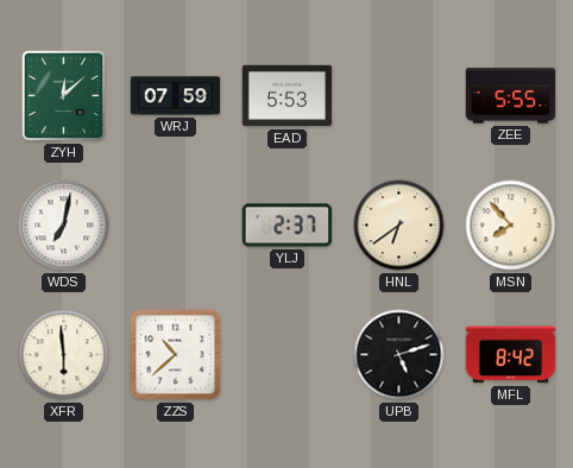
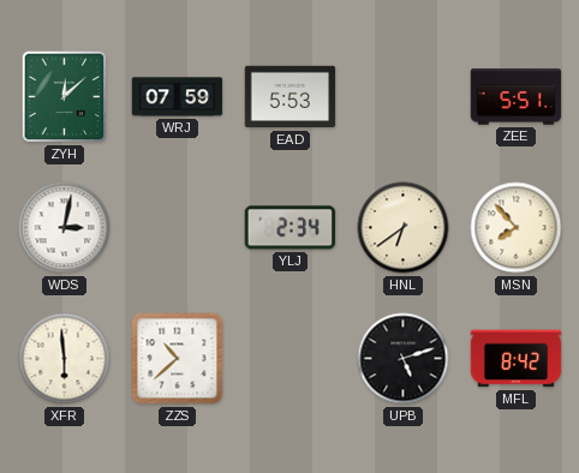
ZEE: 5:55 -> 5:51
WDS: 7:02 -> 3:02
YLJ: 2:37 -> 2:34
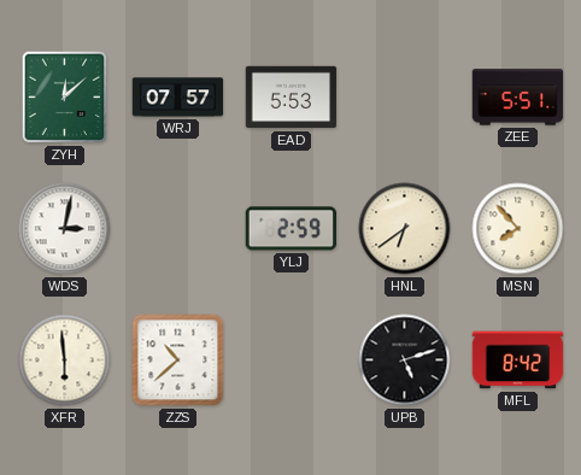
WRJ: 07:59 -> 07:57
YLJ: 2:34 -> 2:59
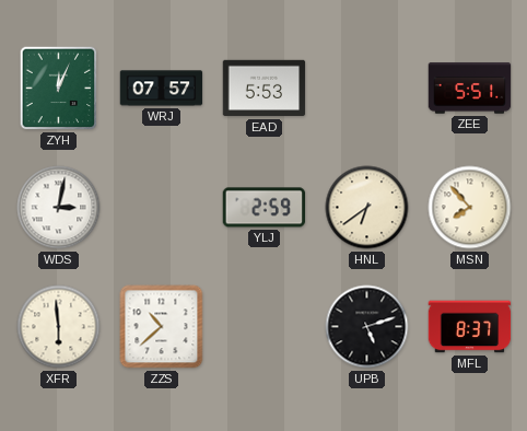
ZYH: 12:08 -> 12:04
MFL: 8:42 -> 8:37
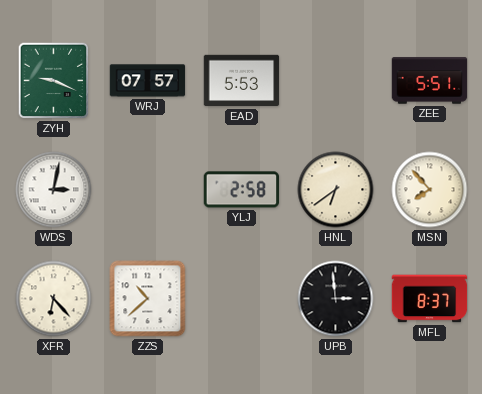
ZYH: 12:04 -> 9:19
YLJ: 2:59 -> 2:58
XFR: 5:59 -> 6:23
UPB: 5:12 -> 2:59
